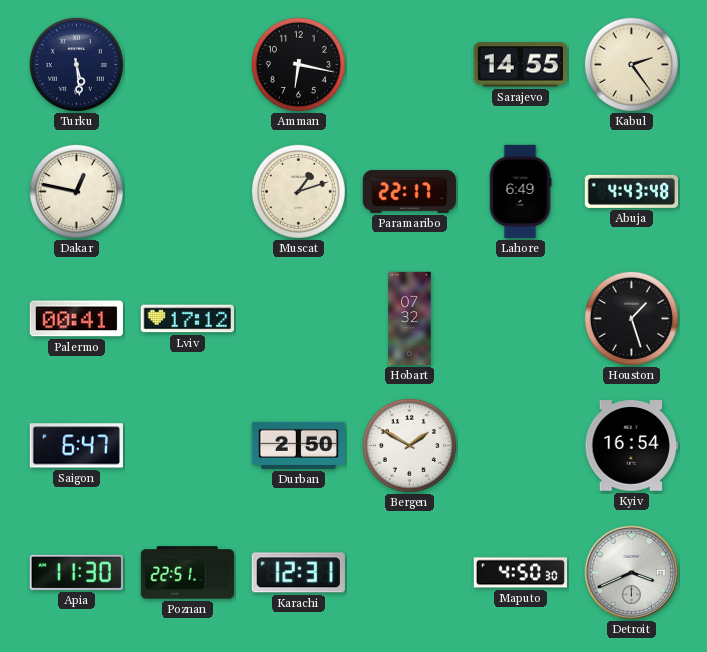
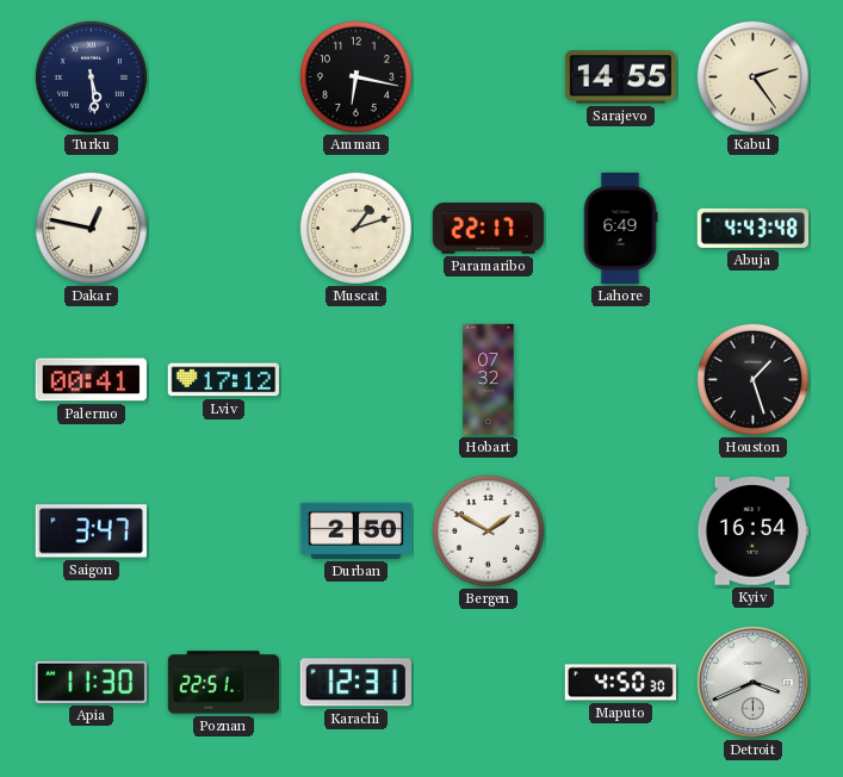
Saigon: 6:47 -> 3:47
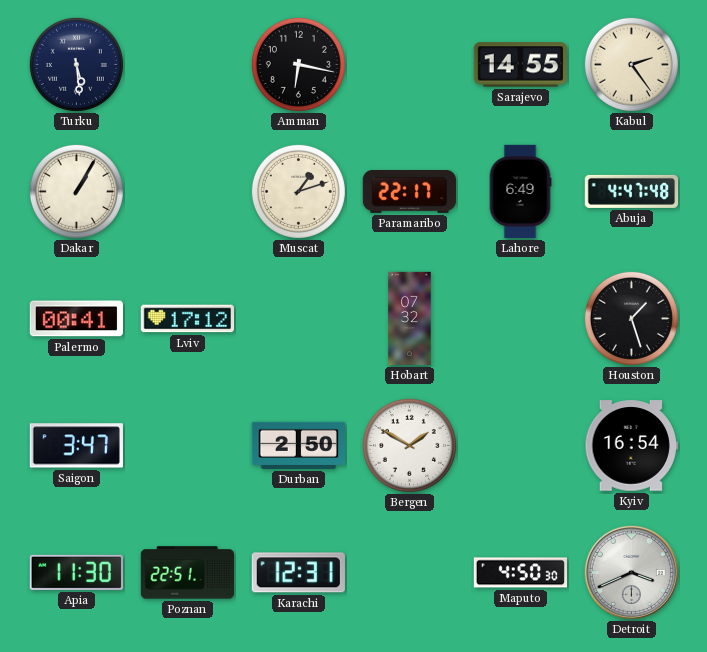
Dakar: 12:47 -> 1:05
Abuja: 4:43 -> 4:47
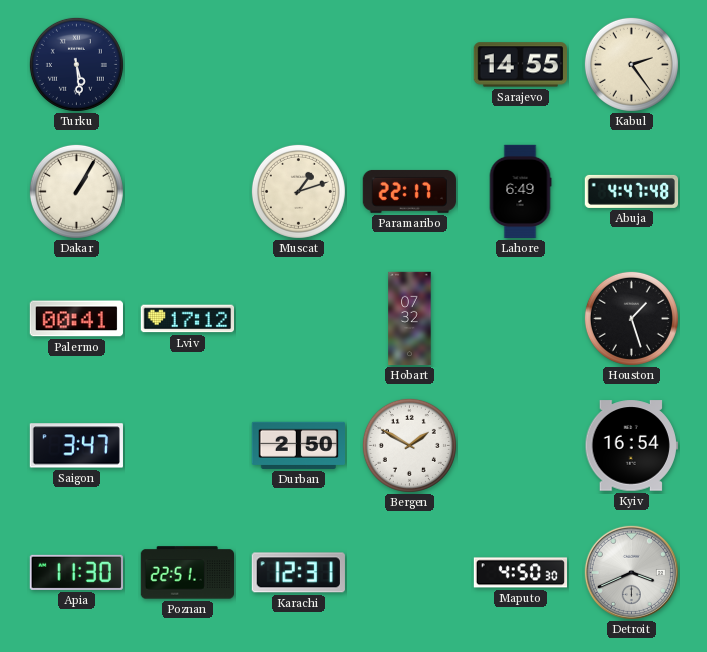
Amman: 6:17 -> none
